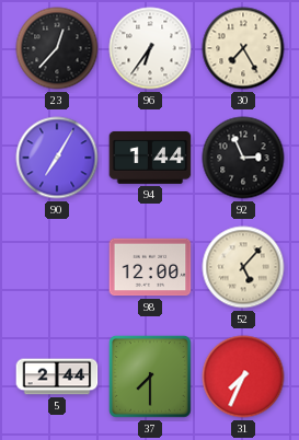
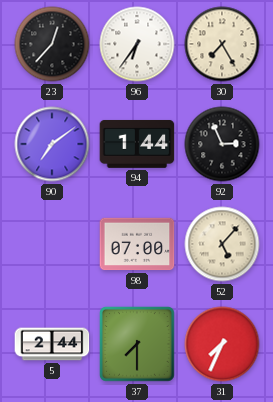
90: 7:05 -> 7:09
98: 12:00 -> 07:00
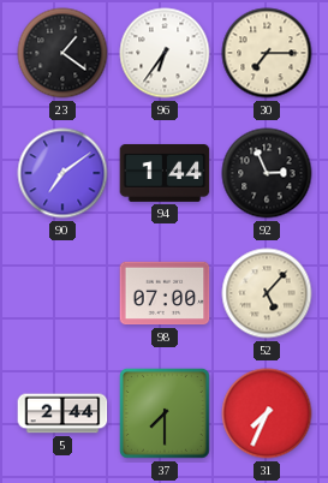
23: 12:37 -> 1:21
30: 7:25 -> 7:15
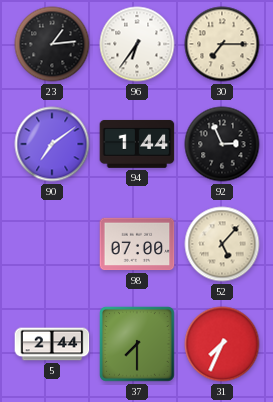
23: 1:21 -> 1:14
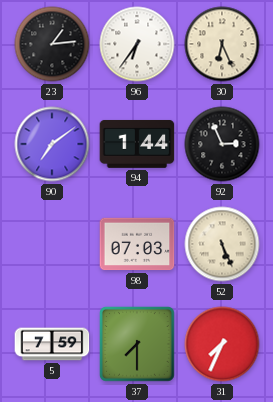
30: 7:15 -> 6:26
98: 07:00 -> 07:03
52: 5:07 -> 5:26
5: 2:44 -> 7:59
